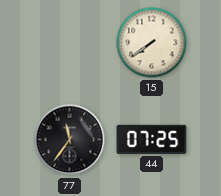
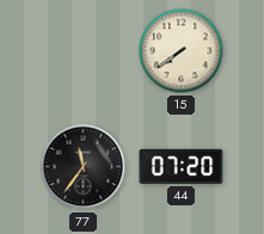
44: 07:25 -> 07:20
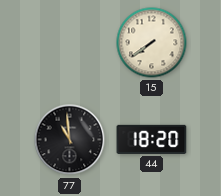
77: 11:36 -> 10:59
44: 07:20 -> 18:20
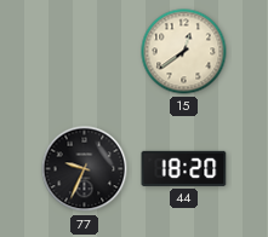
15: 7:39 -> 12:39
77: 10:59 -> 9:34
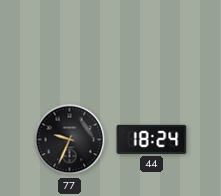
15: 12:39 -> none
44: 18:20 -> 18:24
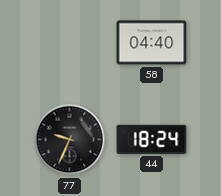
58: none -> 04:40
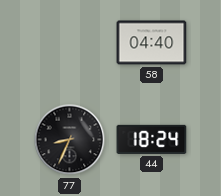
77: 9:34 -> 8:34
